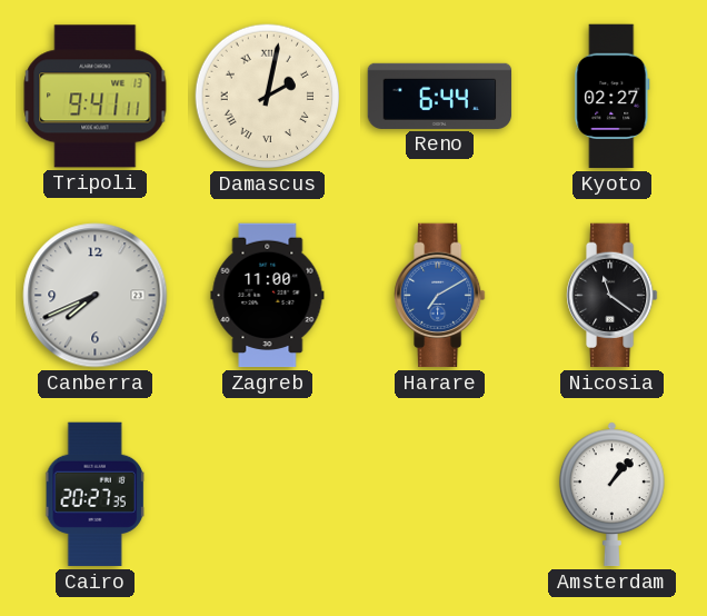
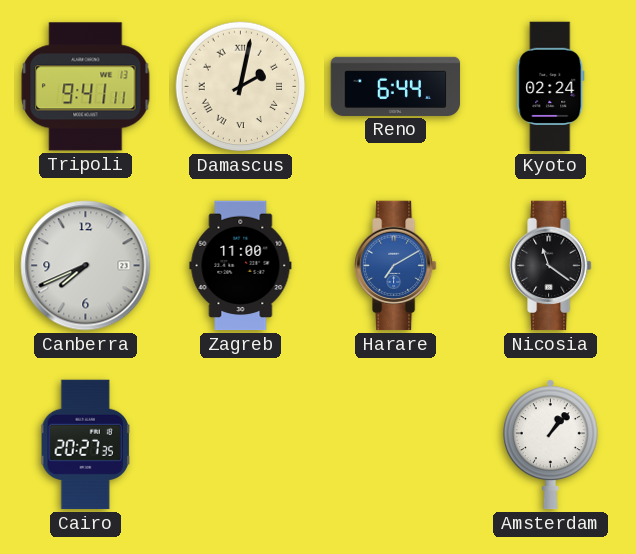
Kyoto: 02:27 -> 02:24
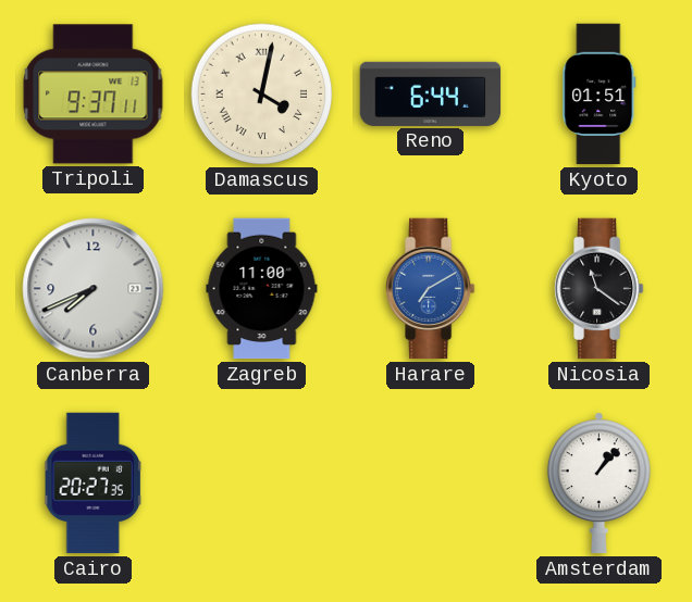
Tripoli: 9:41 -> 9:37
Damascus: 2:02 -> 4:02
Kyoto: 02:24 -> 01:51
